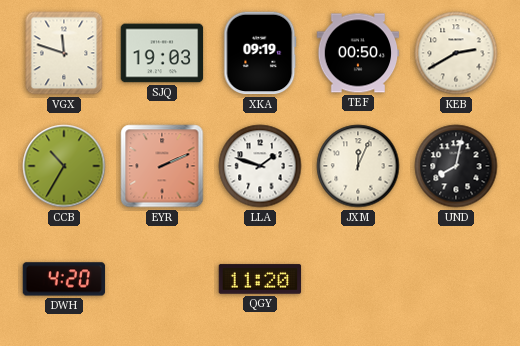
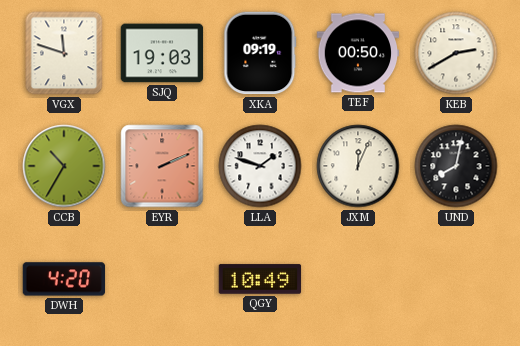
QGY: 11:20 -> 10:49
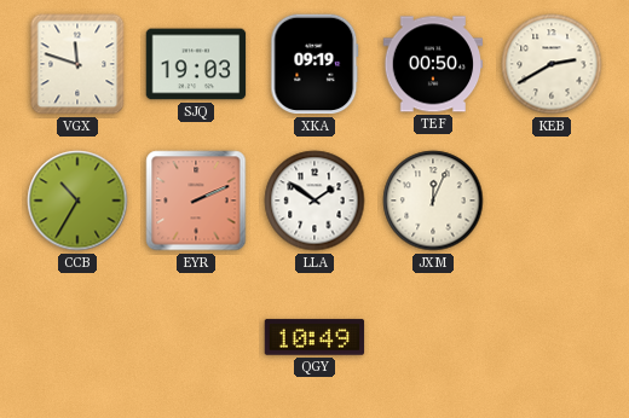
LLA: 1:48 -> 1:51
UND: 8:02 -> none
DWH: 4:20 -> none
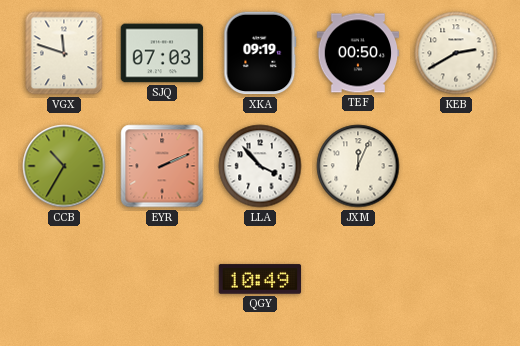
SJQ: 19:03 -> 07:03
LLA: 1:51 -> 3:53
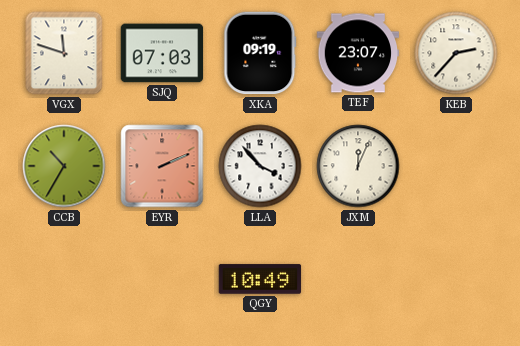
TEF: 00:50 -> 23:07
KEB: 2:40 -> 2:37
